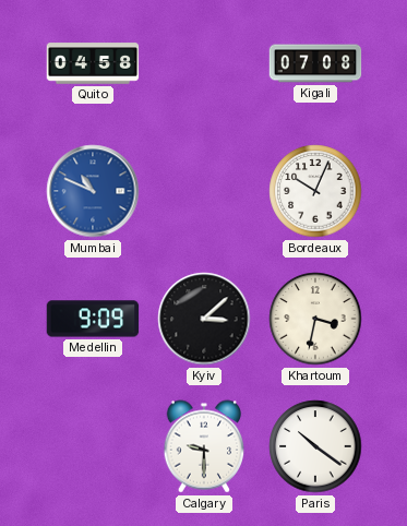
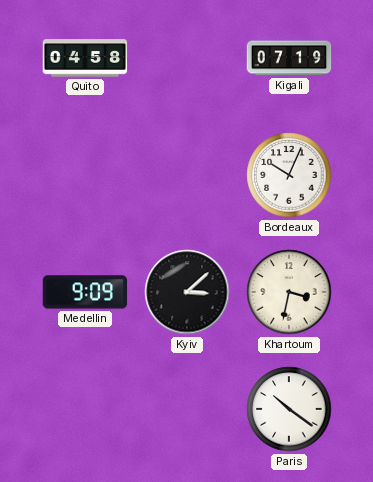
Kigali: 07:08 -> 07:19
Mumbai: 10:49 -> none
Calgary: 9:30 -> none
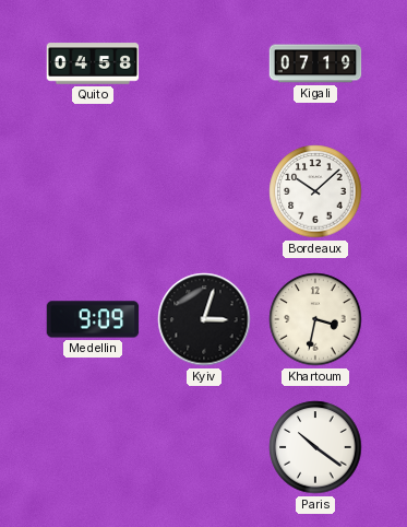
Bordeaux: 10:04 -> 10:08
Kyiv: 3:08 -> 3:03
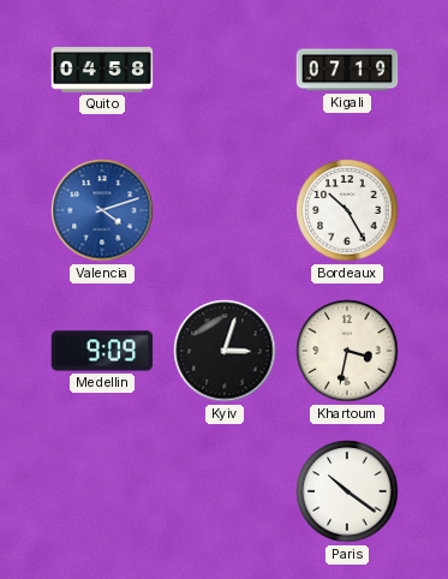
Valencia: none -> 4:12
Bordeaux: 10:08 -> 10:25
